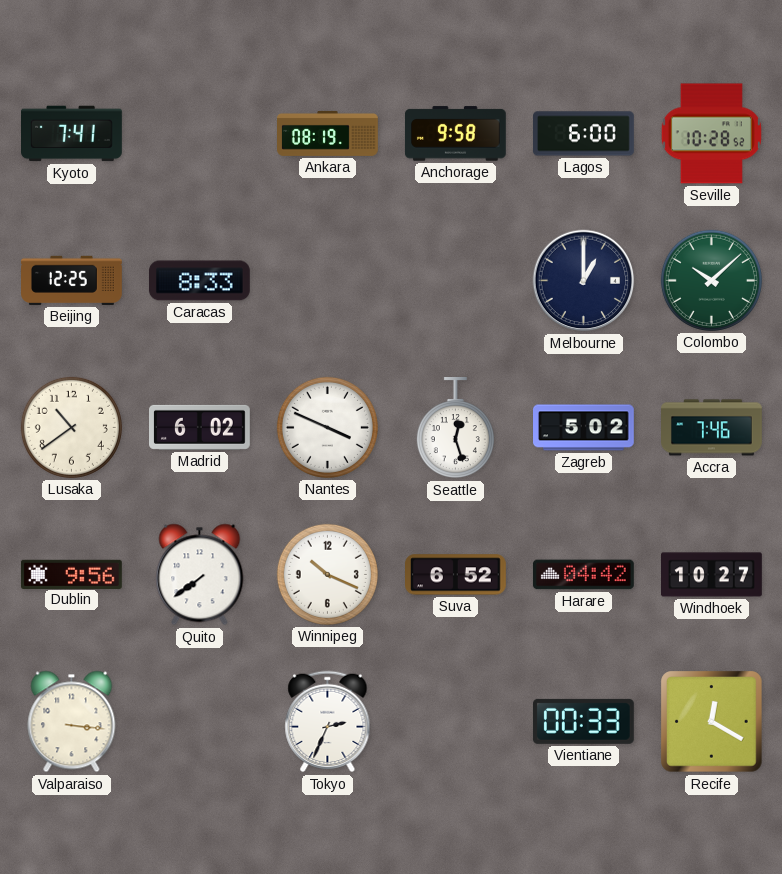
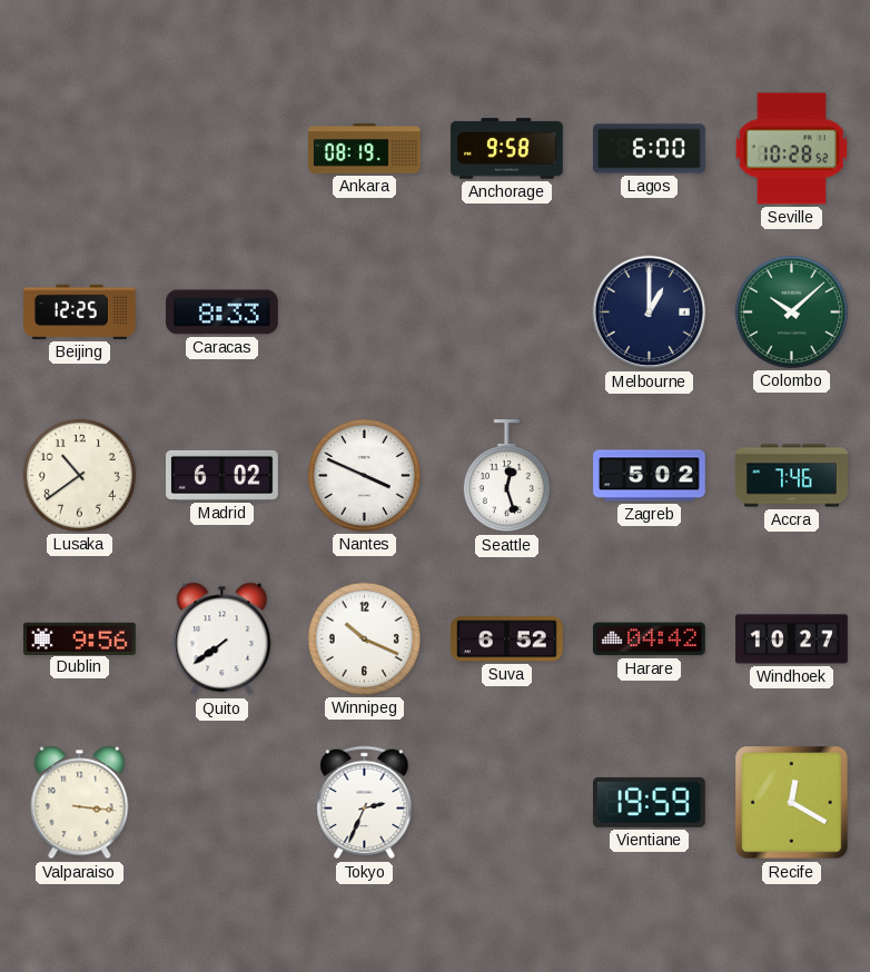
Kyoto: 7:41 -> none
Vientiane: 00:33 -> 19:59
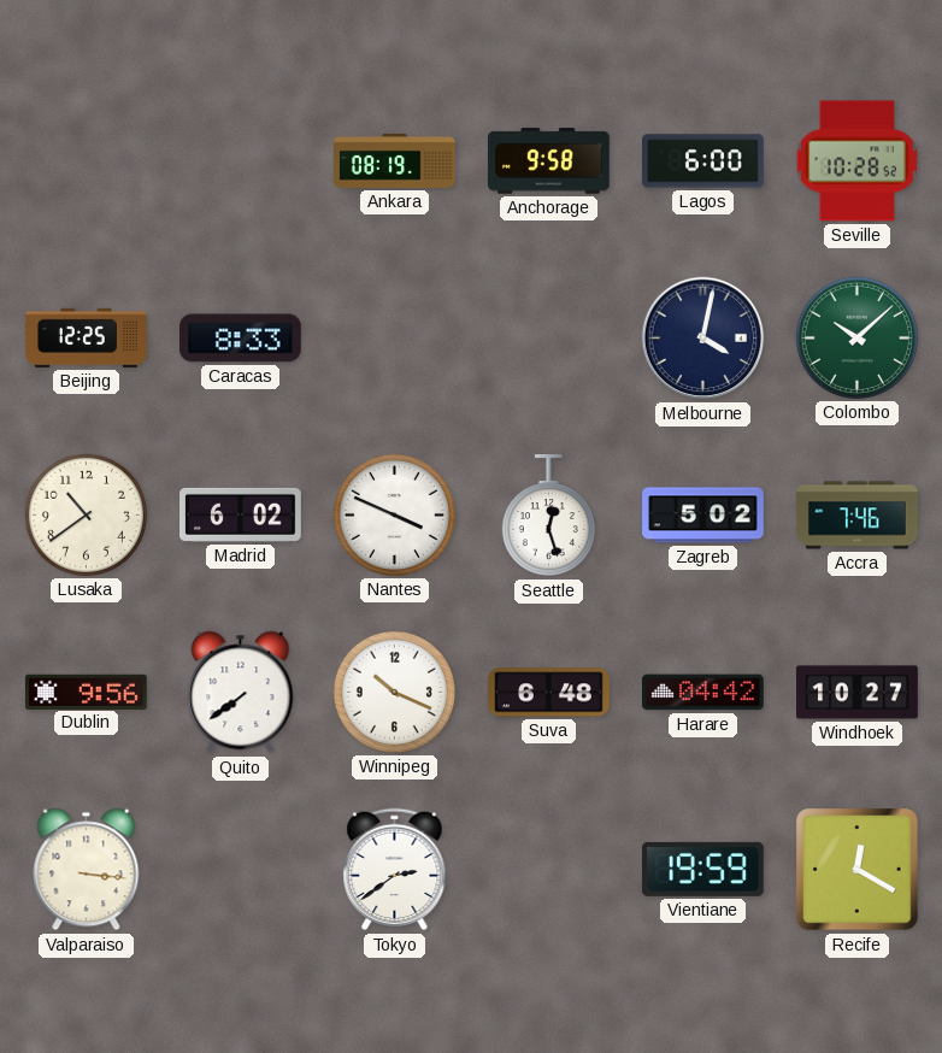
Melbourne: 1:00 -> 4:02
Suva: 6:52 -> 6:48
Tokyo: 2:34 -> 2:39
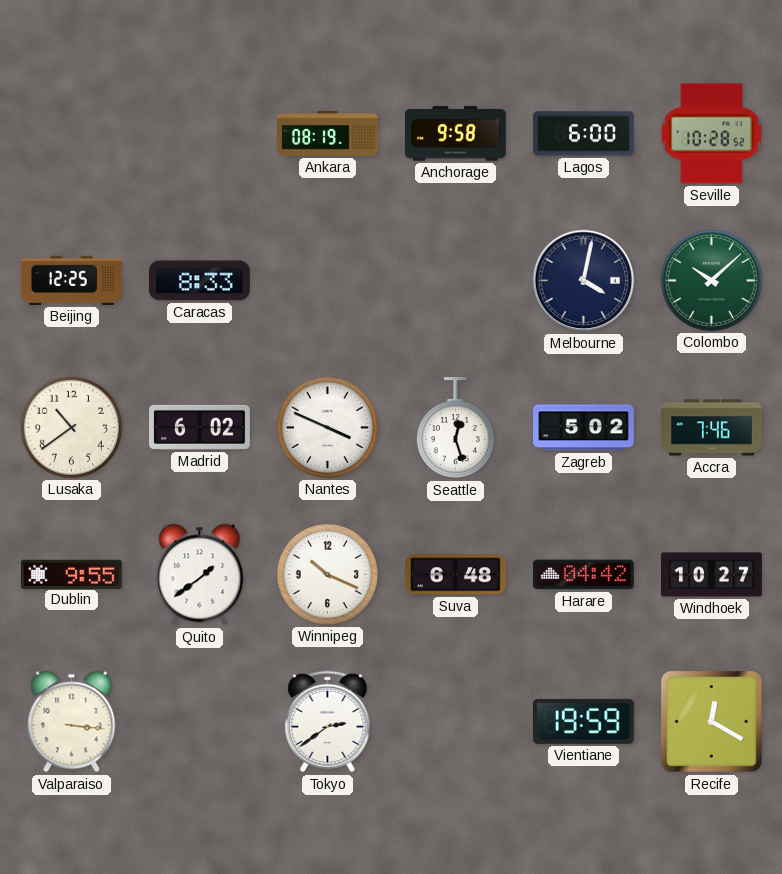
Dublin: 9:56 -> 9:55
Quito: 7:39 -> 1:39
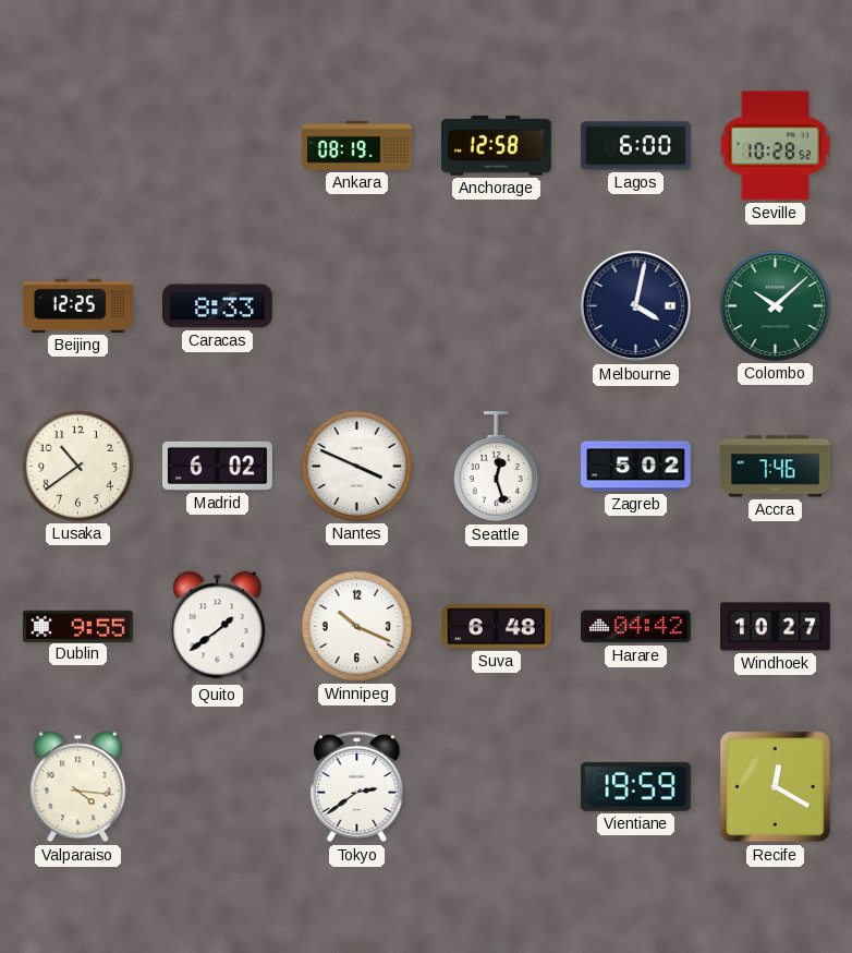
Anchorage: 9:58 -> 12:58
Valparaiso: 3:16 -> 4:16
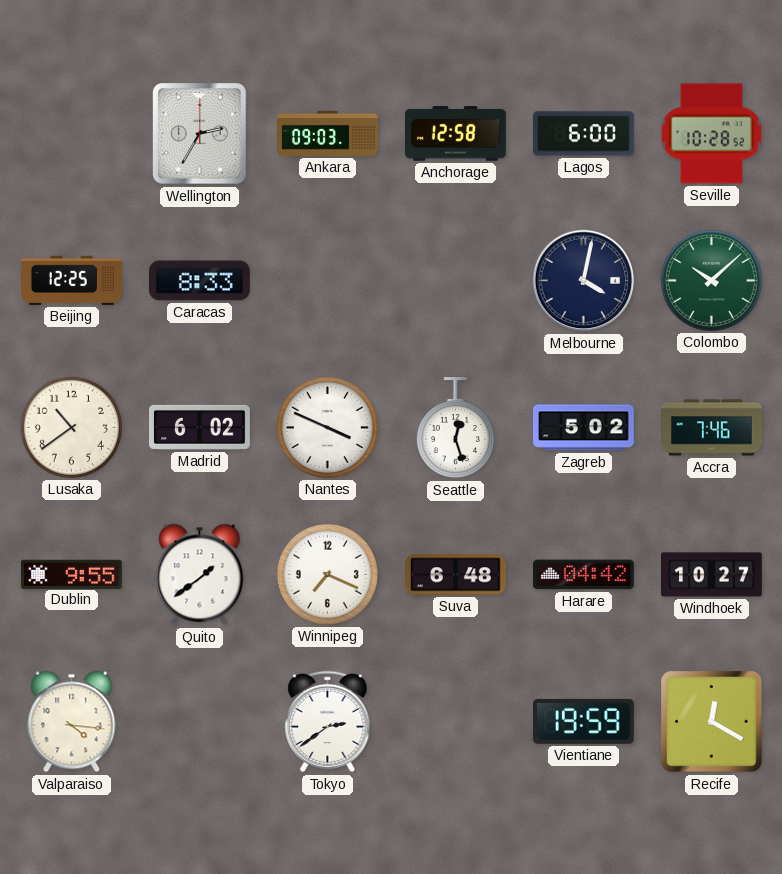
Wellington: none -> 2:35
Ankara: 08:19 -> 09:03
Winnipeg: 10:19 -> 7:19
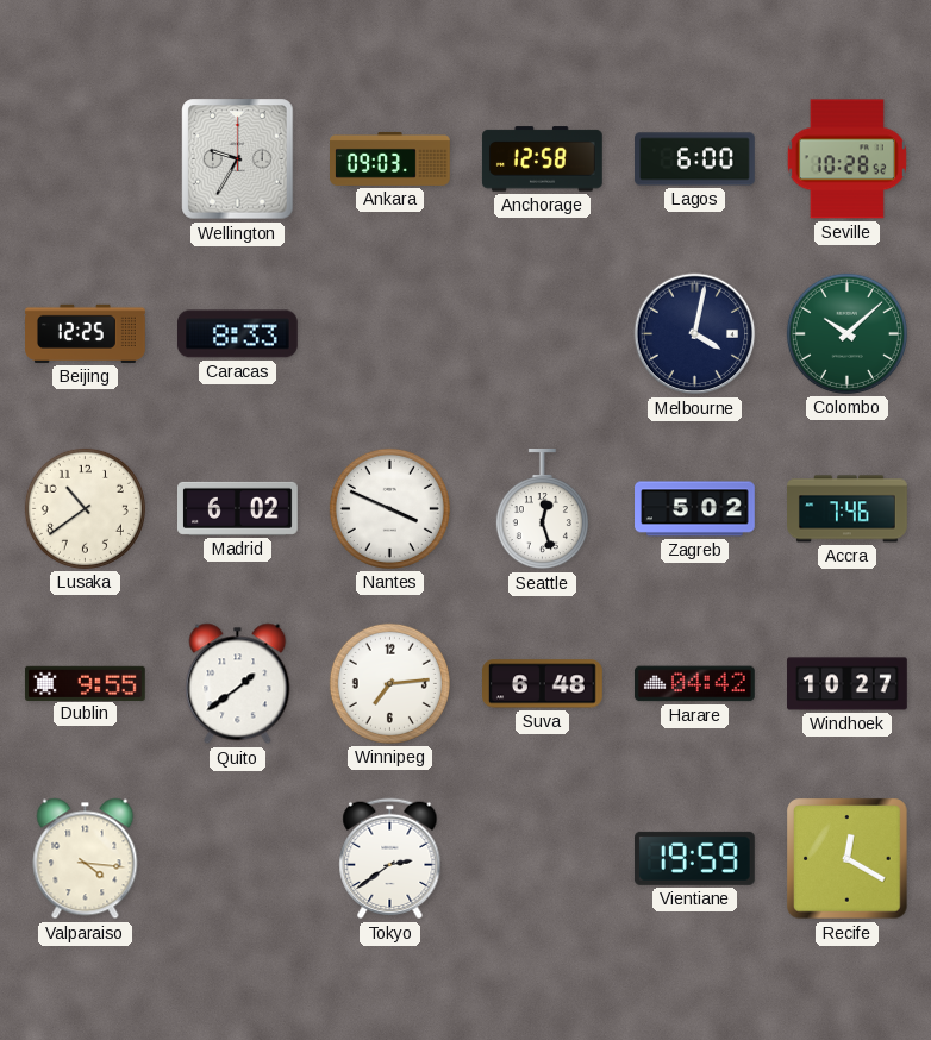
Wellington: 2:35 -> 9:35
Winnipeg: 7:19 -> 7:14
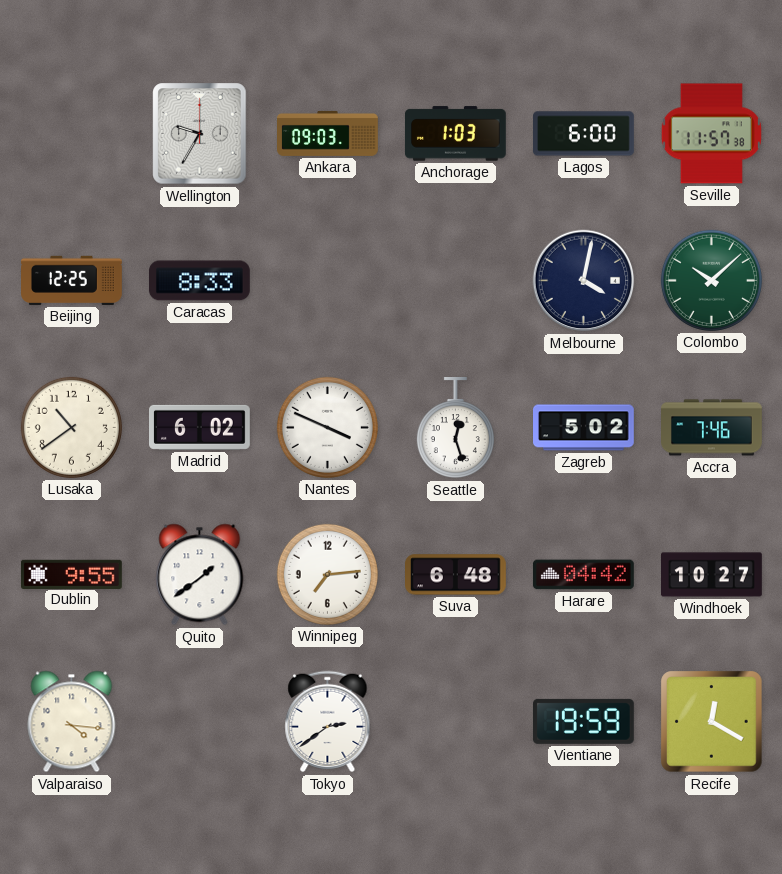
Anchorage: 12:58 -> 1:03
Seville: 10:28 -> 11:57
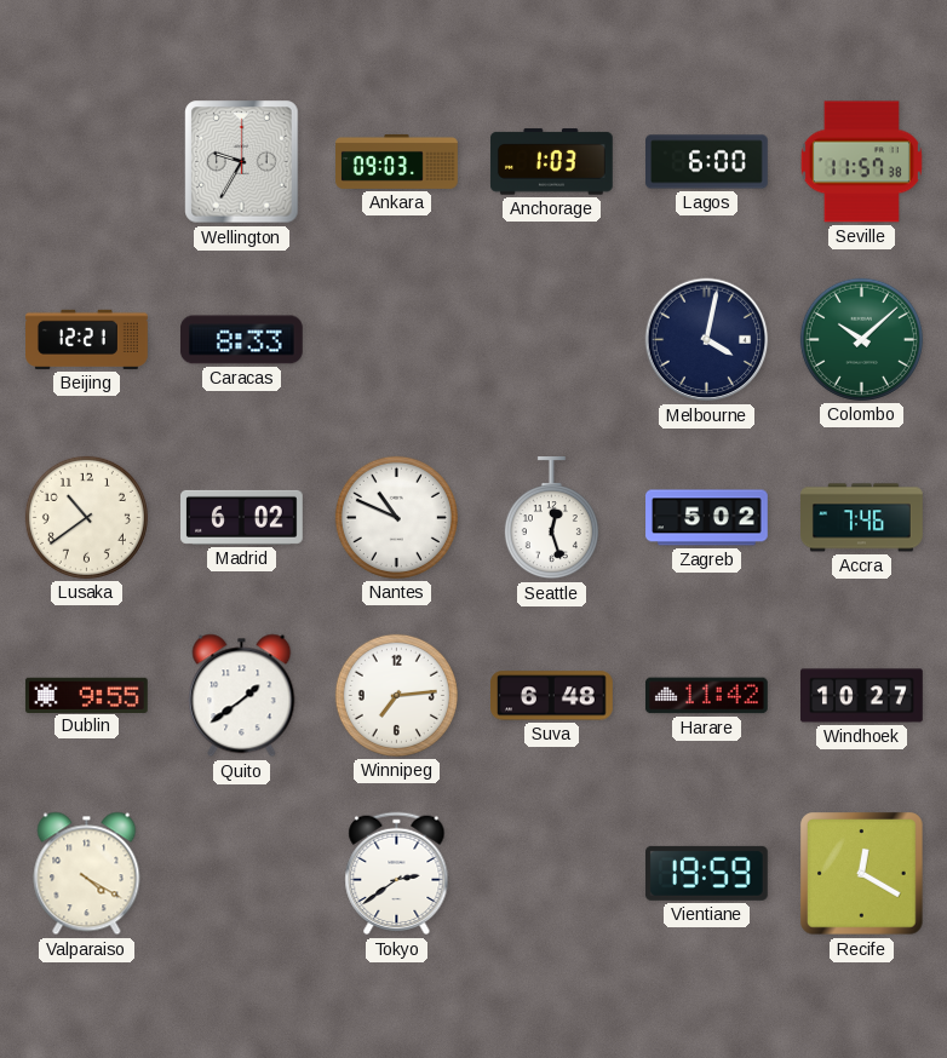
Beijing: 12:25 -> 12:21
Nantes: 3:49 -> 10:49
Harare: 04:42 -> 11:42
Valparaiso: 4:16 -> 4:20
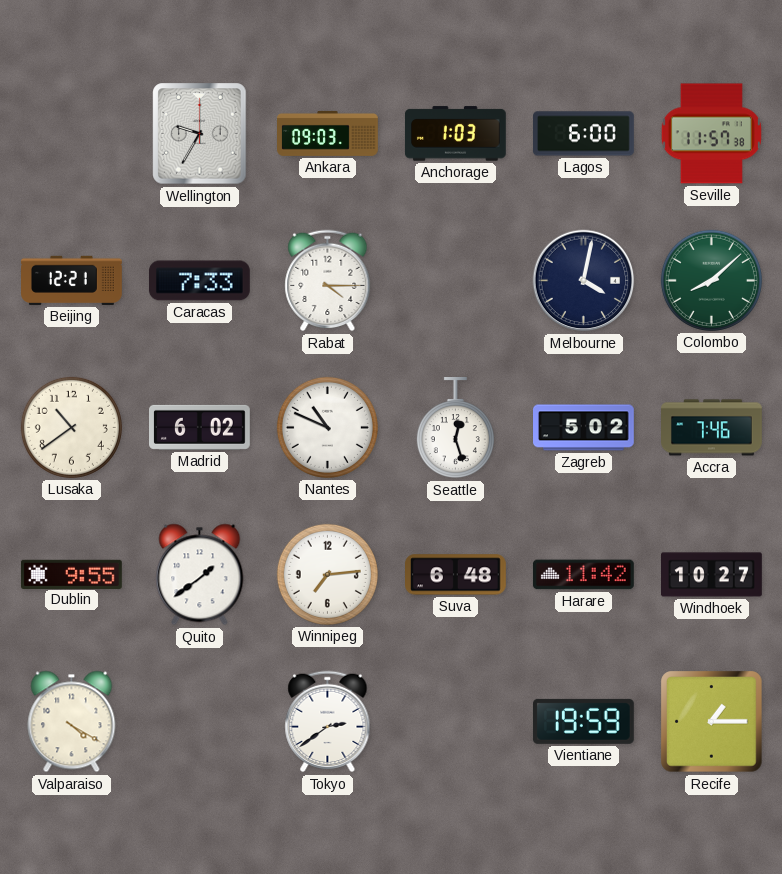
Caracas: 8:33 -> 7:33
Rabat: none -> 4:15
Colombo: 10:08 -> 8:08
Recife: 12:20 -> 1:15
